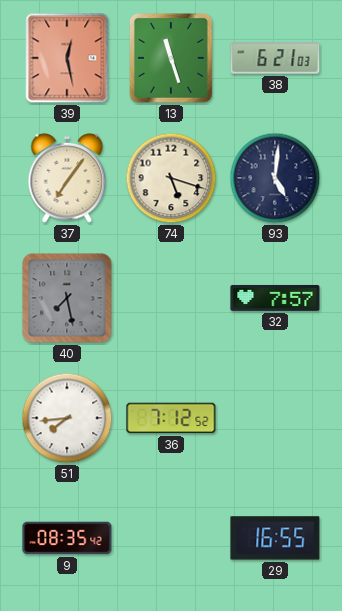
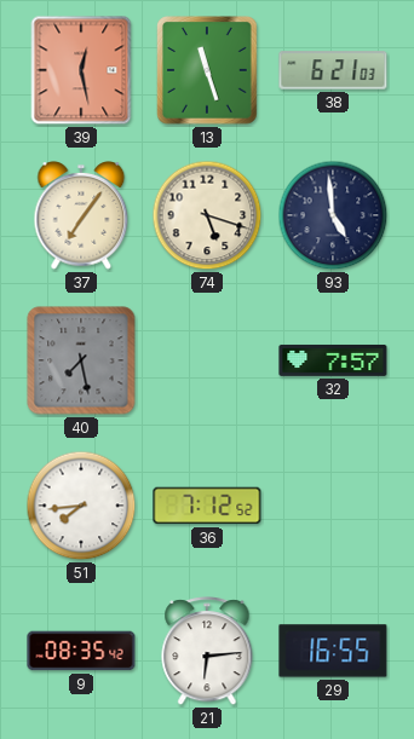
93: 5:01 -> 4:59
21: none -> 6:14
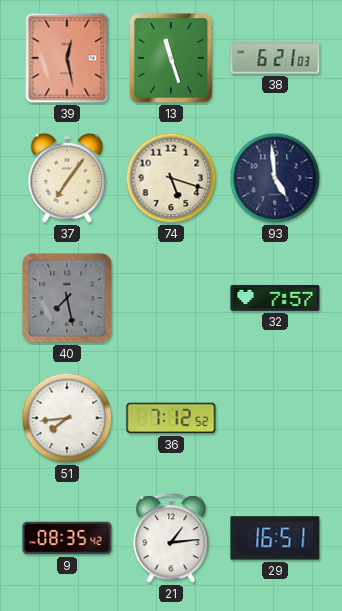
21: 6:14 -> 1:14
29: 16:55 -> 16:51
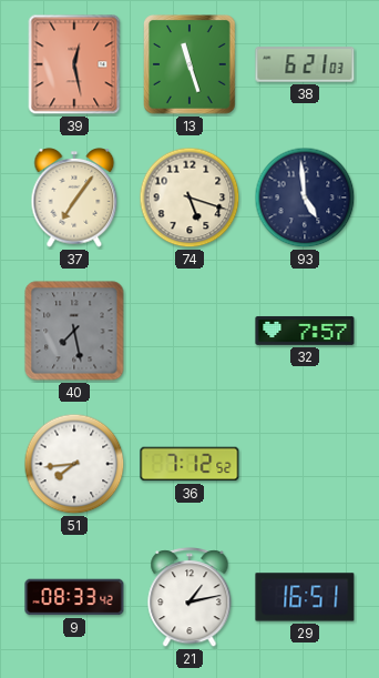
9: 08:35 -> 08:33
21: 1:14 -> 1:13
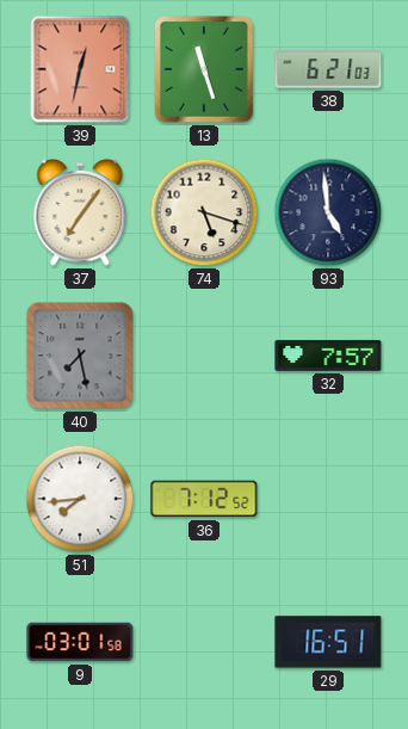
39: 12:28 -> 12:32
9: 08:33 -> 03:01
21: 1:13 -> none
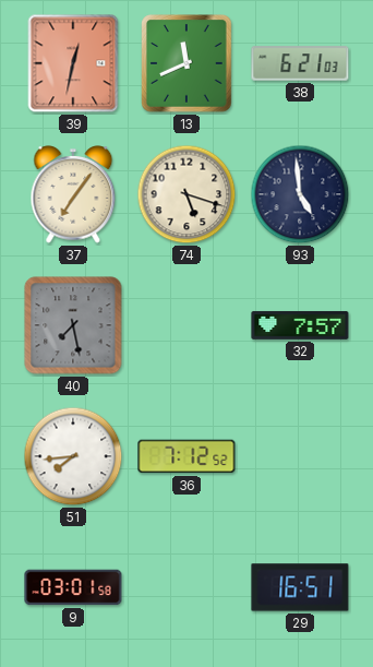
13: 11:27 -> 11:41
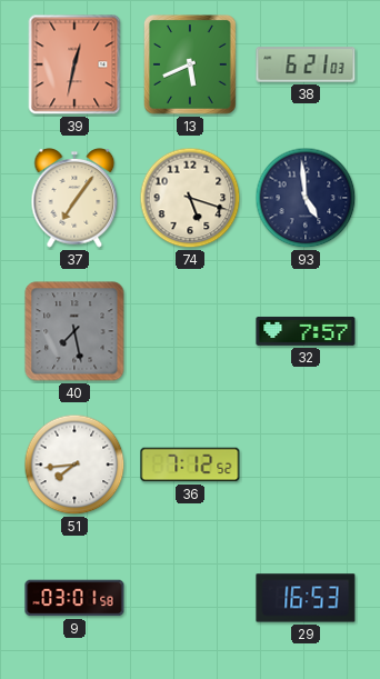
13: 11:41 -> 5:41
29: 16:51 -> 16:53
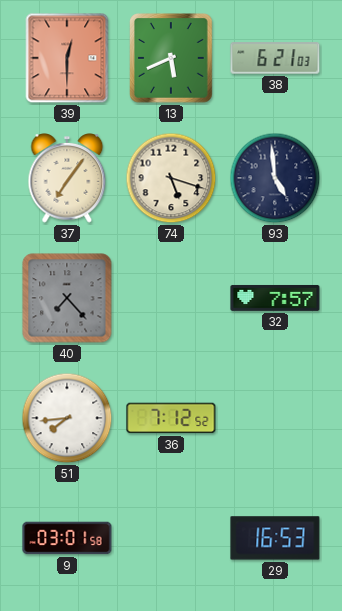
39: 12:32 -> 12:30
40: 7:28 -> 7:23
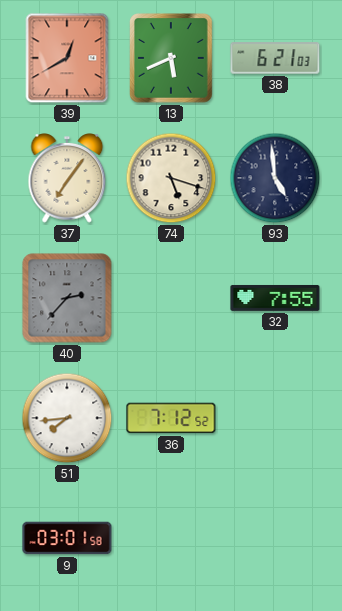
39: 12:30 -> 12:40
40: 7:23 -> 2:37
32: 7:57 -> 7:55
29: 16:53 -> none
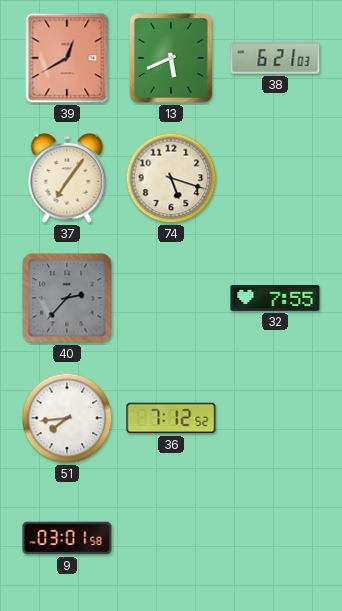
93: 4:59 -> none
